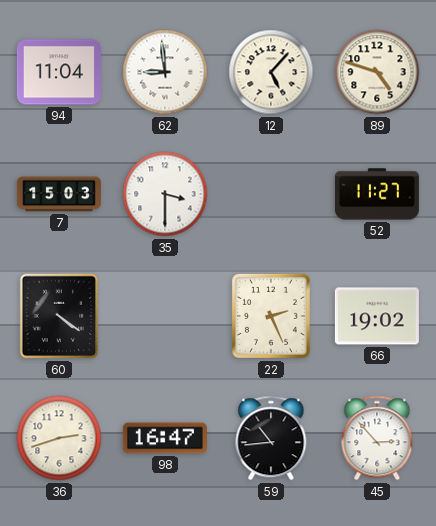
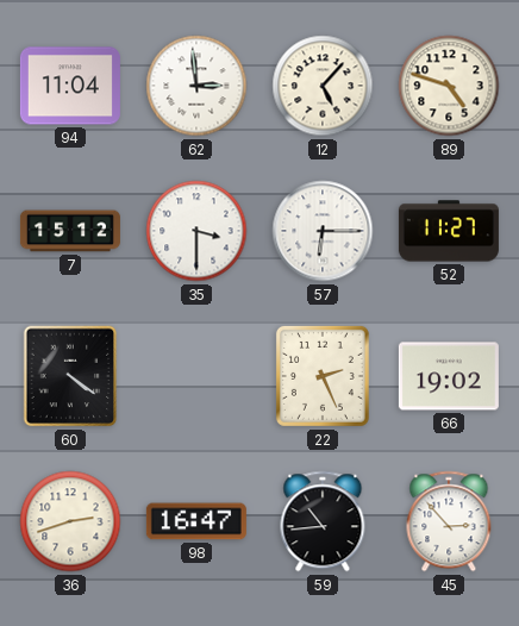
62: 8:59 -> 2:59
7: 15:03 -> 15:12
57: none -> 6:15
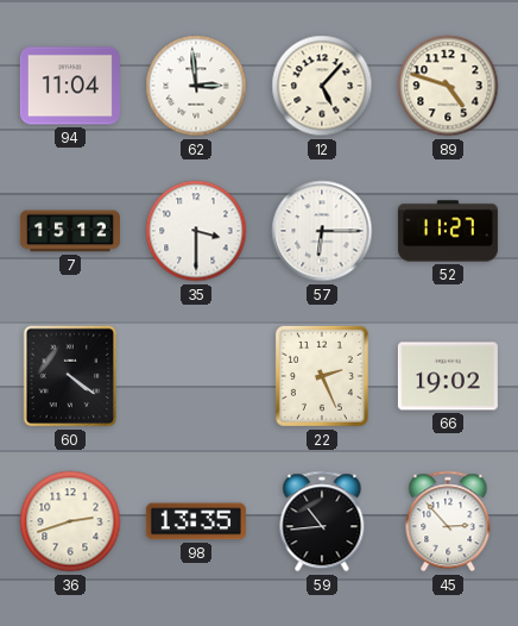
98: 16:47 -> 13:35
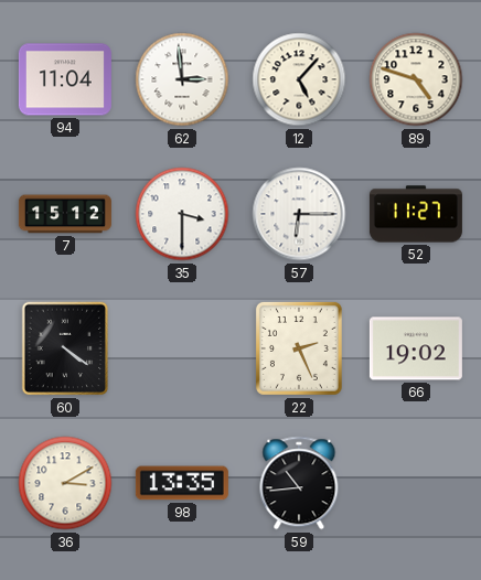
36: 2:42 -> 3:10
45: 2:53 -> none
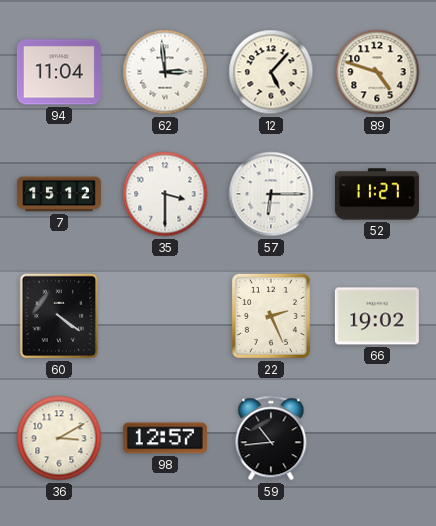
98: 13:35 -> 12:57
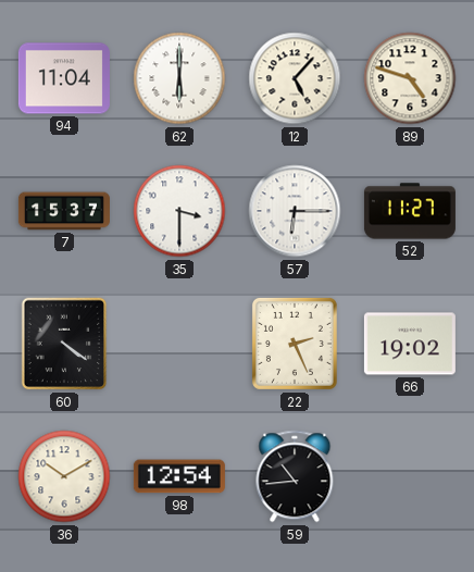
62: 2:59 -> 6:00
7: 15:12 -> 15:37
36: 3:10 -> 10:10
98: 12:57 -> 12:54
